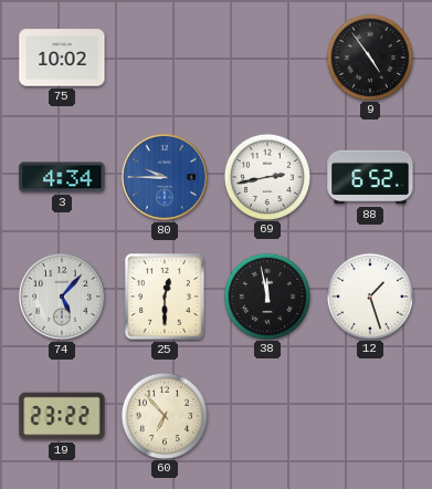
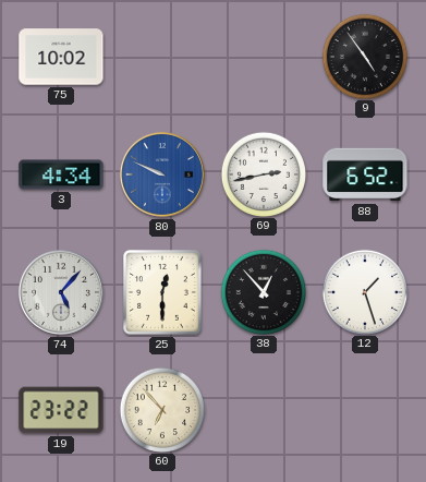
80: 9:45 -> 9:49
38: 11:58 -> 12:53
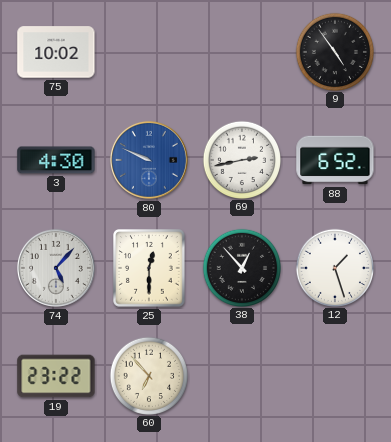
3: 4:34 -> 4:30
